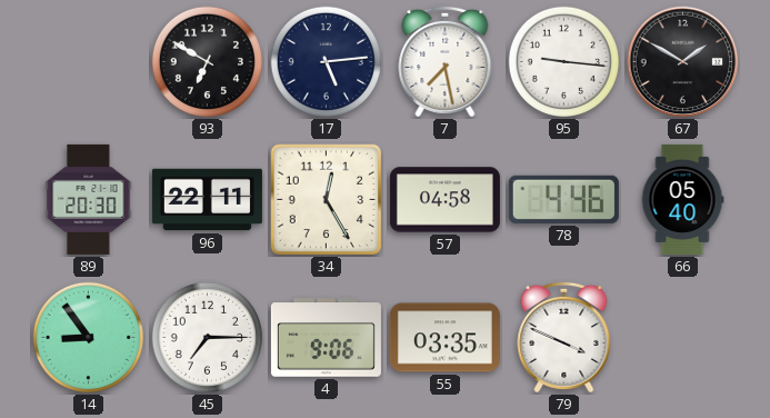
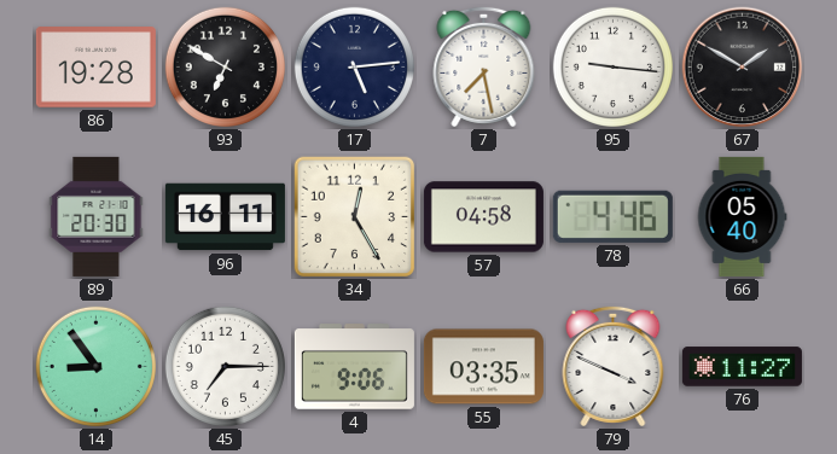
86: none -> 19:28
96: 22:11 -> 16:11
76: none -> 11:27
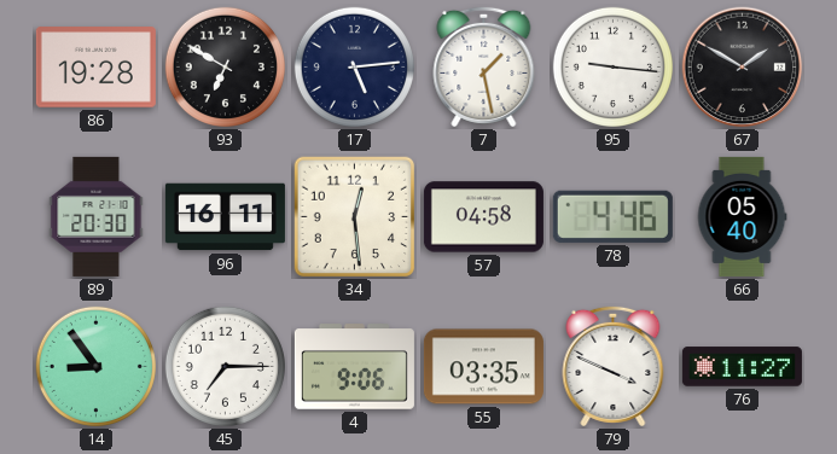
7: 7:28 -> 1:28
34: 12:25 -> 12:29
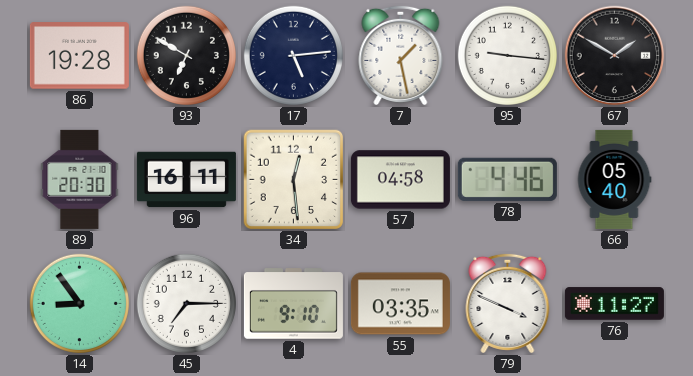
4: 9:06 -> 9:10
